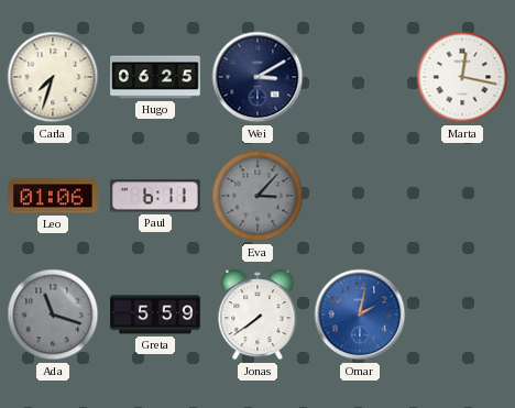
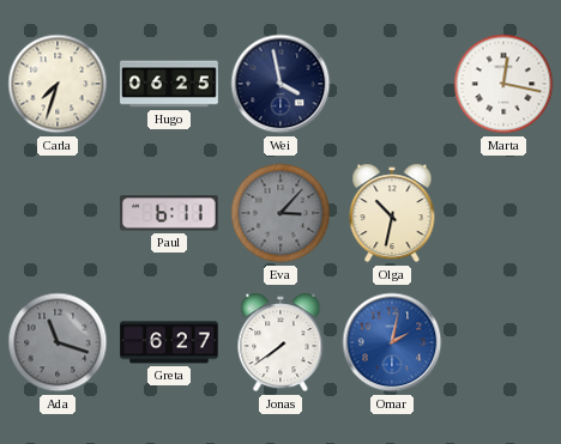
Wei: 3:10 -> 3:58
Leo: 01:06 -> none
Olga: none -> 10:32
Greta: 5:59 -> 6:27
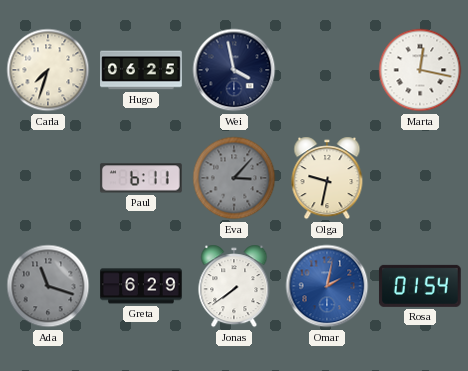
Olga: 10:32 -> 9:32
Greta: 6:27 -> 6:29
Rosa: none -> 01:54
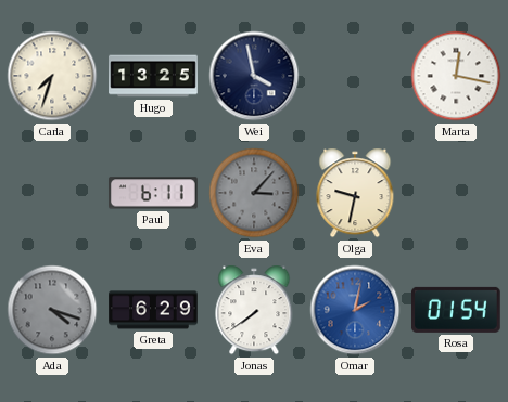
Hugo: 06:25 -> 13:25
Ada: 11:18 -> 4:18
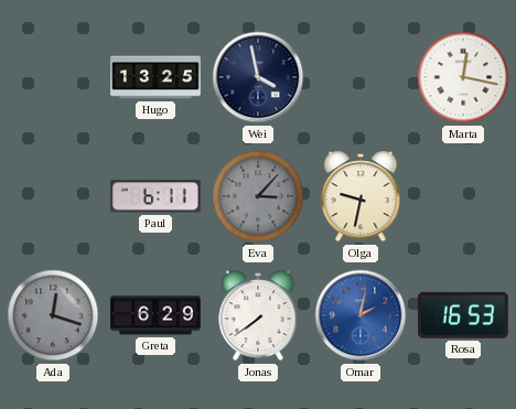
Carla: 7:33 -> none
Ada: 4:18 -> 12:18
Rosa: 01:54 -> 16:53
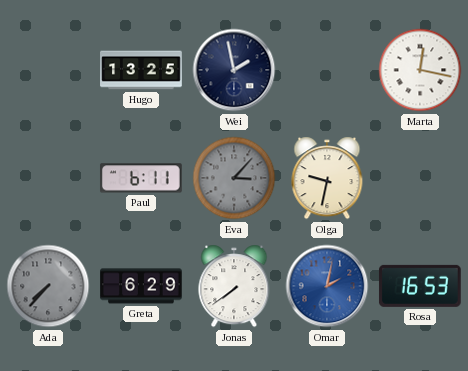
Wei: 3:58 -> 1:58
Ada: 12:18 -> 7:37
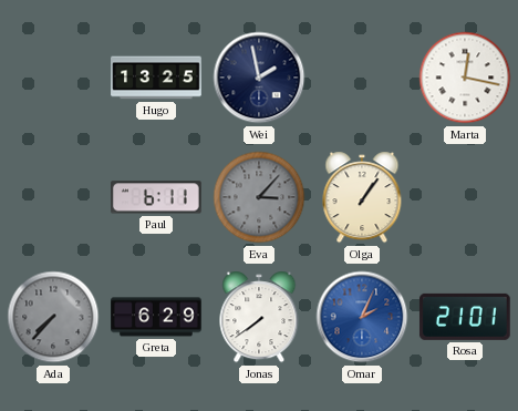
Olga: 9:32 -> 1:06
Omar: 2:02 -> 2:04
Rosa: 16:53 -> 21:01
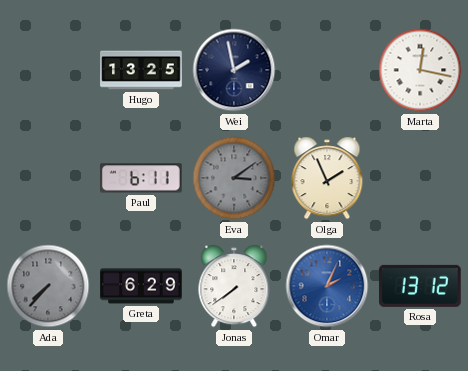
Eva: 3:07 -> 3:09
Olga: 1:06 -> 1:56
Rosa: 21:01 -> 13:12
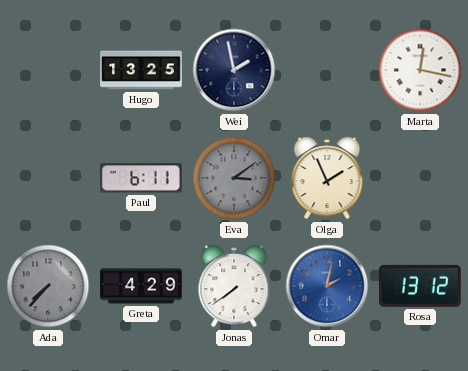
Greta: 6:29 -> 4:29
Omar: 2:04 -> 2:02
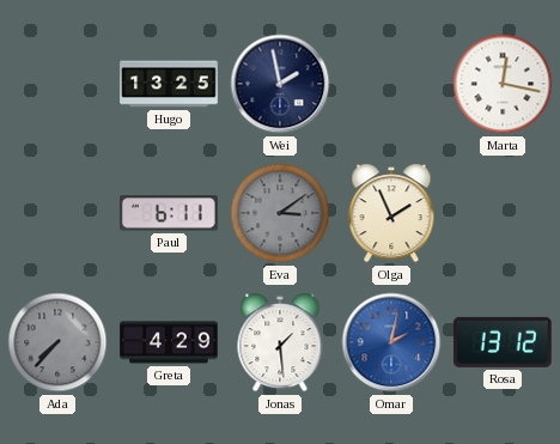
Jonas: 7:39 -> 1:29
